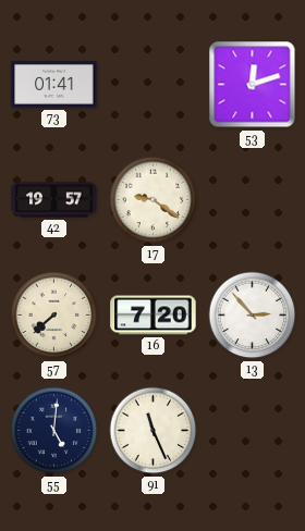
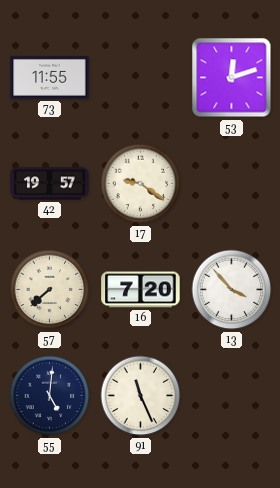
73: 01:41 -> 11:55
13: 2:53 -> 3:53
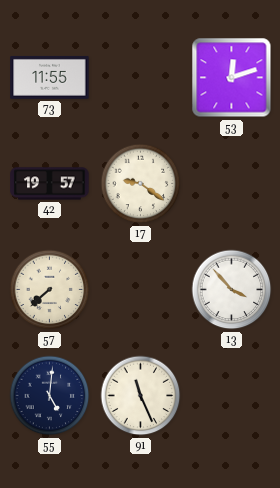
16: 7:20 -> none
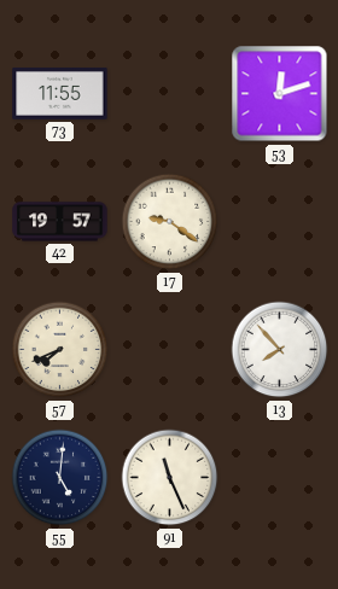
57: 7:38 -> 7:41
13: 3:53 -> 7:53
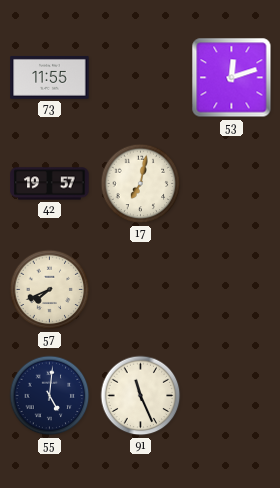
17: 9:21 -> 7:02
13: 7:53 -> none
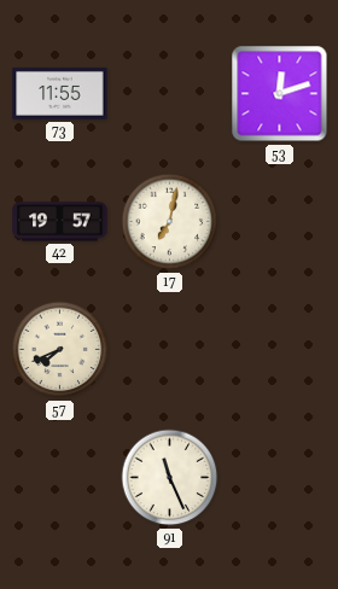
55: 5:01 -> none
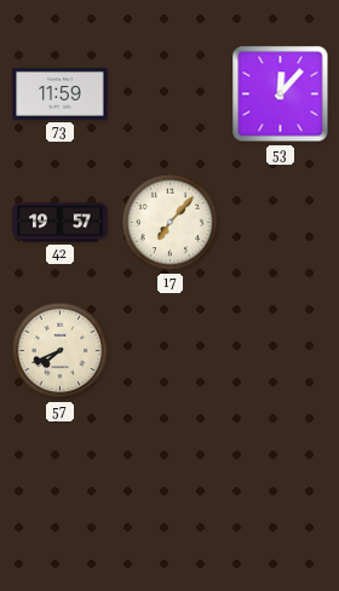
73: 11:55 -> 11:59
53: 12:12 -> 12:07
17: 7:02 -> 7:07
91: 11:26 -> none
